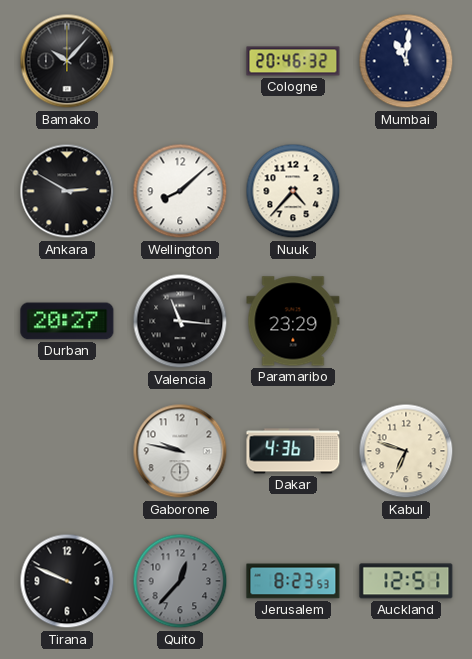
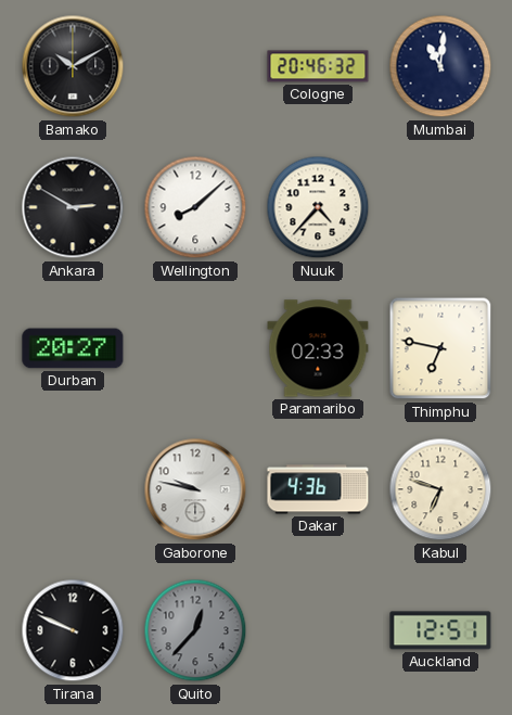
Bamako: 10:07 -> 10:10
Valencia: 11:16 -> none
Paramaribo: 23:29 -> 02:33
Thimphu: none -> 6:47
Jerusalem: 8:23 -> none
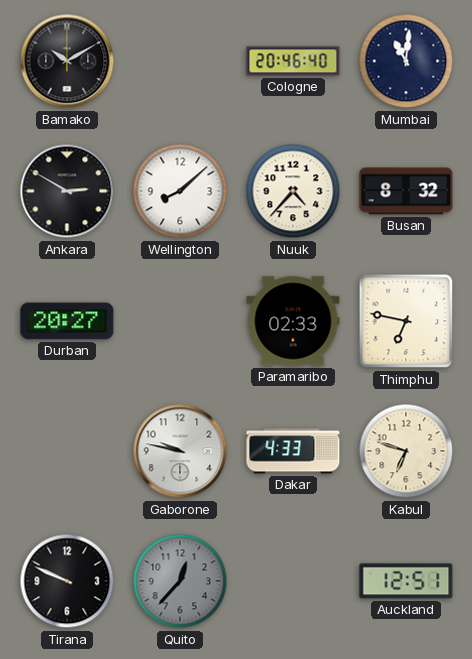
Cologne: 20:46:32 -> 20:46:40
Busan: none -> 8:32
Dakar: 4:36 -> 4:33
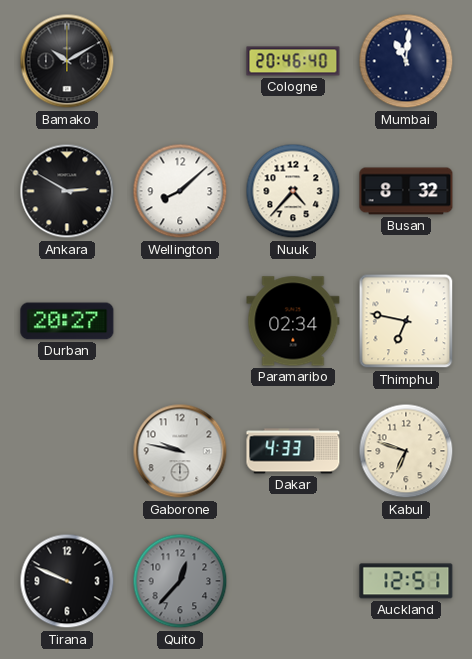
Paramaribo: 02:33 -> 02:34
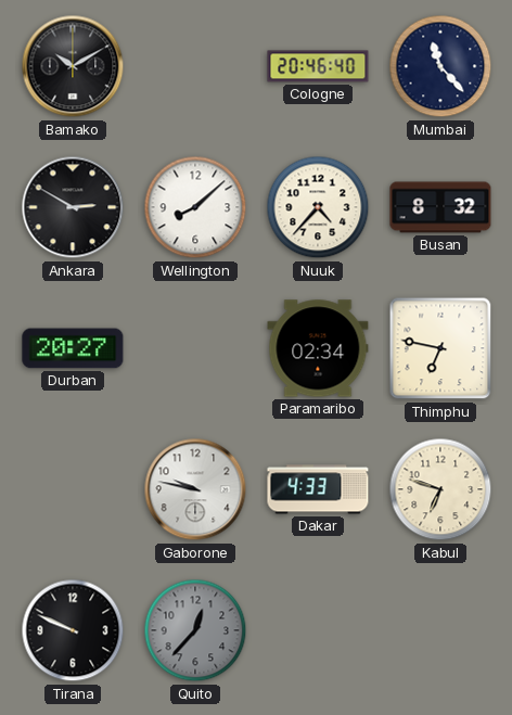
Mumbai: 11:01 -> 11:23
Auckland: 12:51 -> none
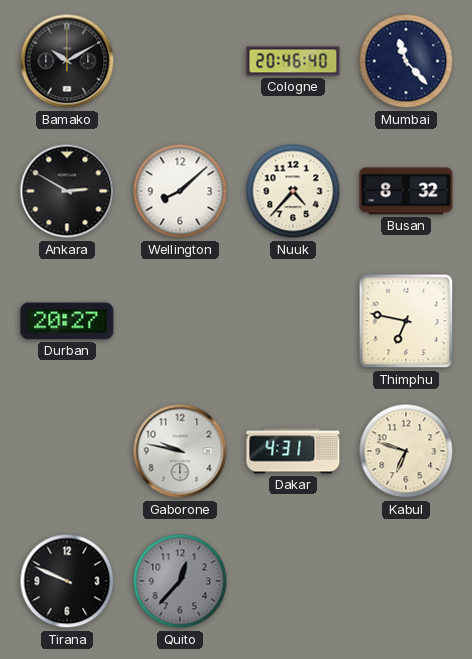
Paramaribo: 02:34 -> none
Dakar: 4:33 -> 4:31
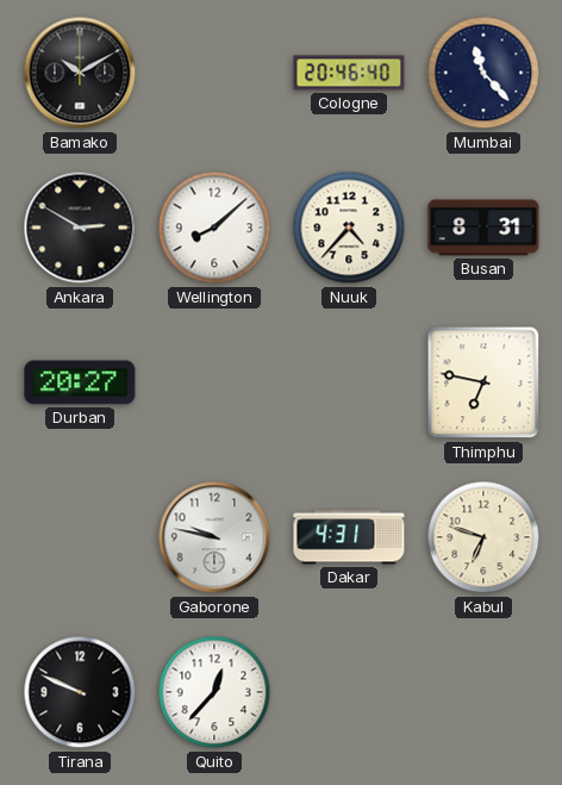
Busan: 8:32 -> 8:31
Quito dial: grey -> white
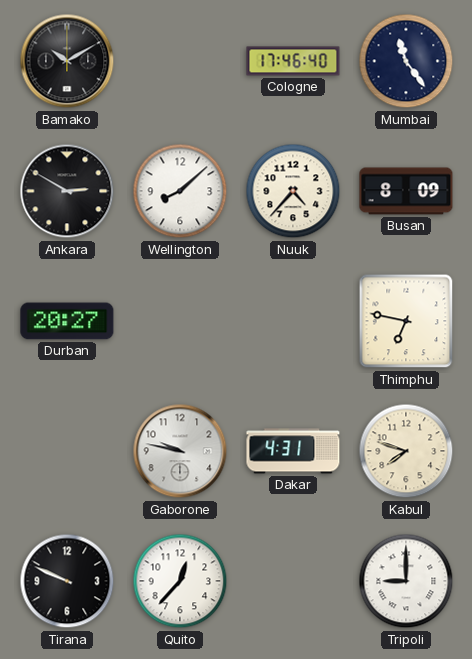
Cologne: 20:46 -> 17:46
Mumbai: 11:23 -> 11:24
Busan: 8:31 -> 8:09
Kabul: 6:48 -> 7:48
Tripoli: none -> 9:00
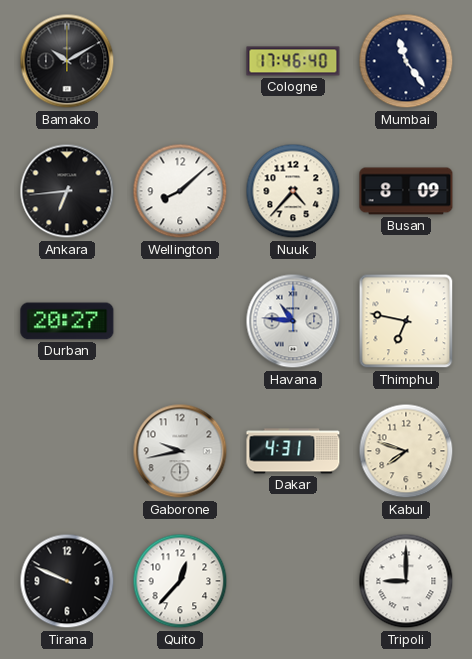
Ankara: 2:50 -> 6:44
Havana: none -> 10:46
Gaborone: 9:47 -> 9:43
